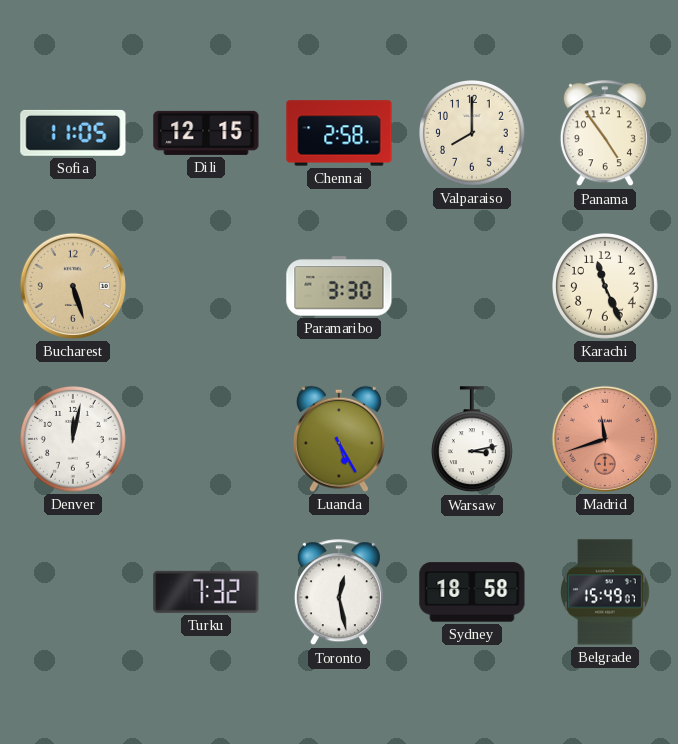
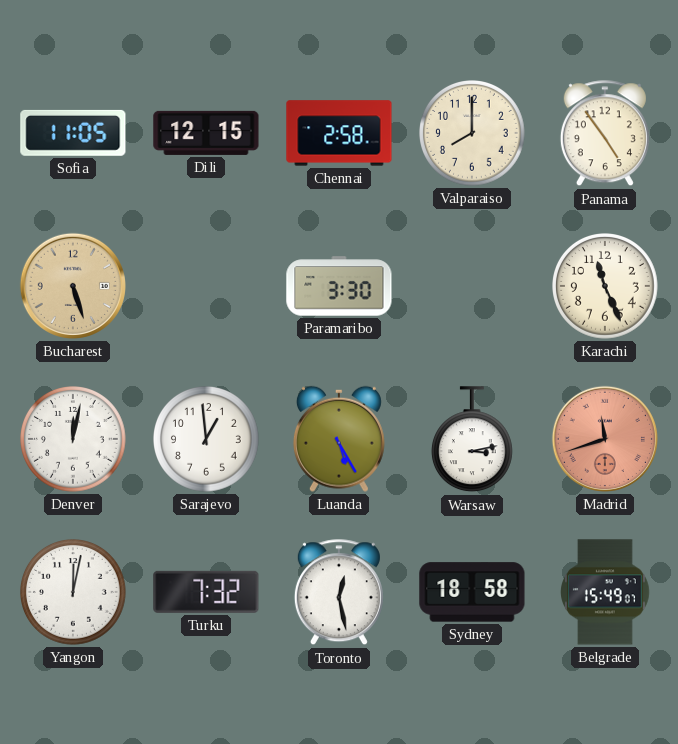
Sarajevo: none -> 12:59
Yangon: none -> 12:02
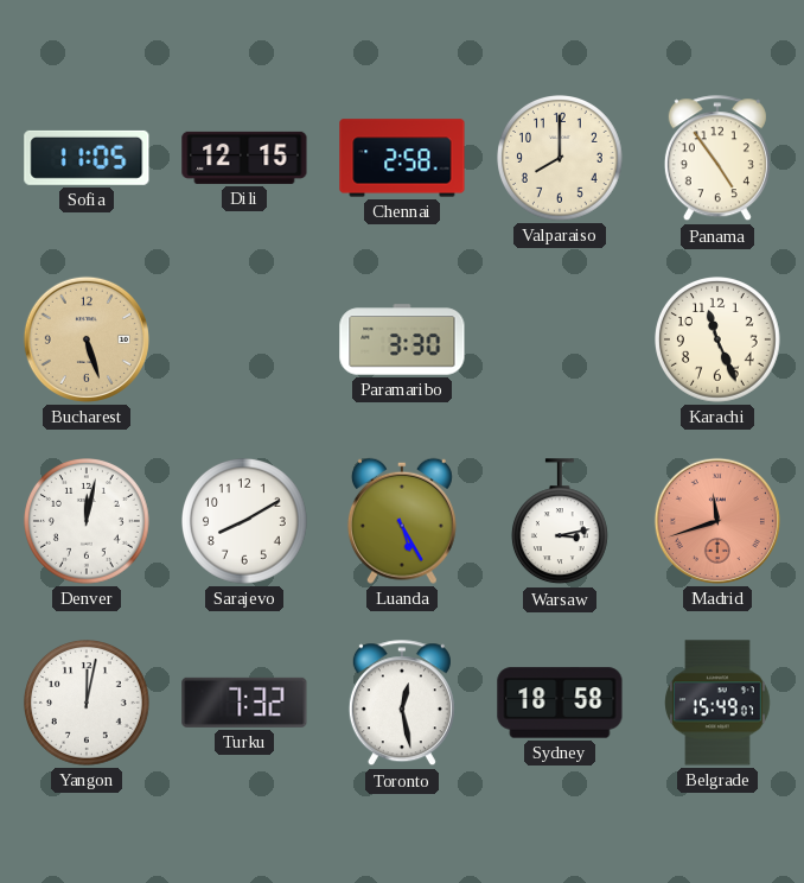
Sarajevo: 12:59 -> 8:10
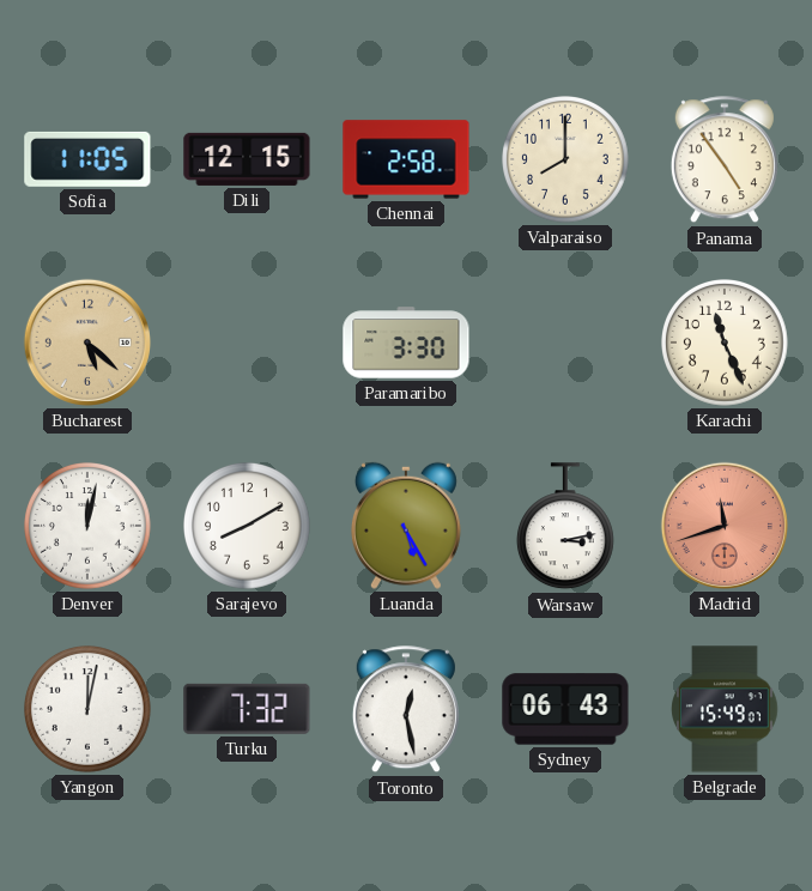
Bucharest: 5:27 -> 5:22
Sydney: 18:58 -> 06:43
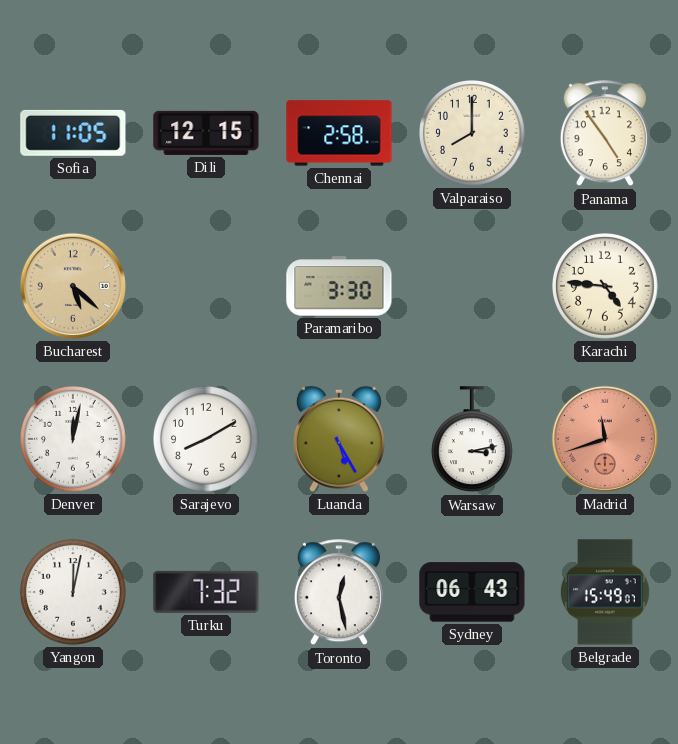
Karachi: 11:26 -> 4:46
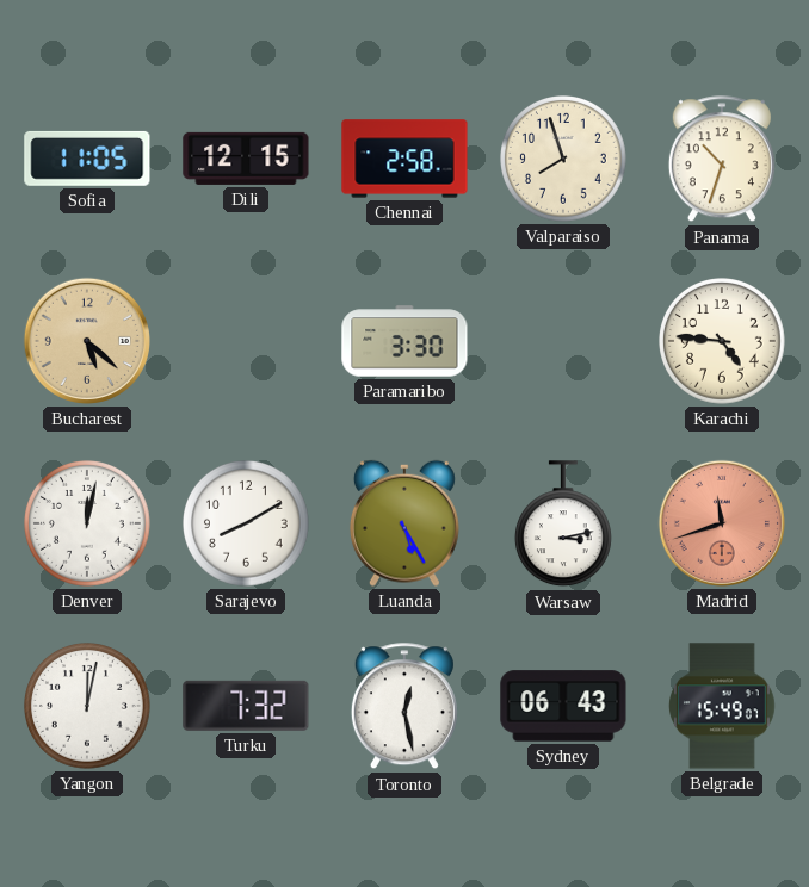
Valparaiso: 8:00 -> 7:57
Panama: 4:54 -> 10:33
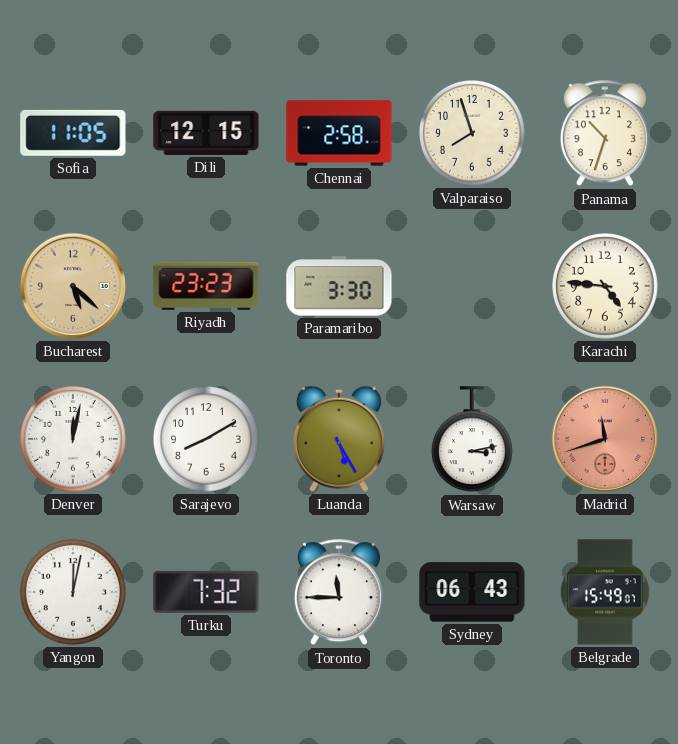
Riyadh: none -> 23:23
Toronto: 12:28 -> 11:45
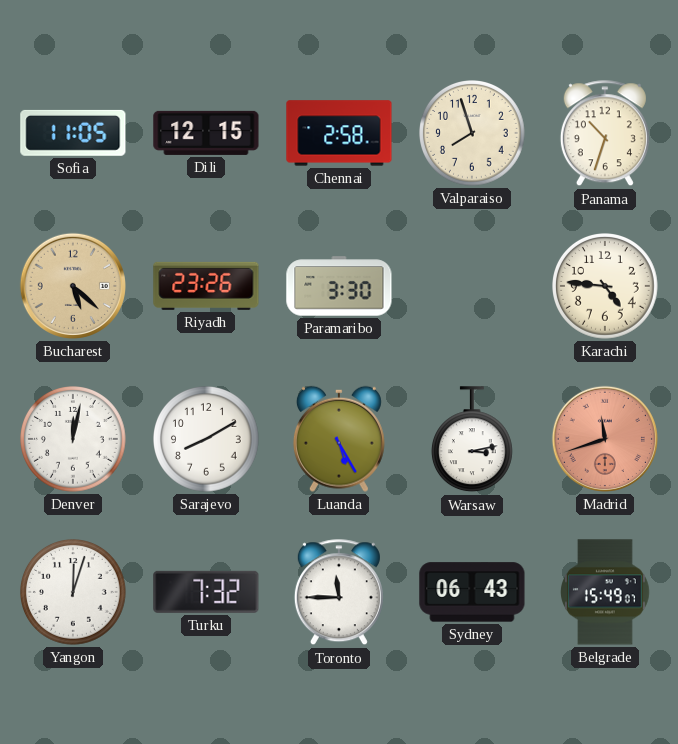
Riyadh: 23:23 -> 23:26
Yangon: 12:02 -> 12:03
